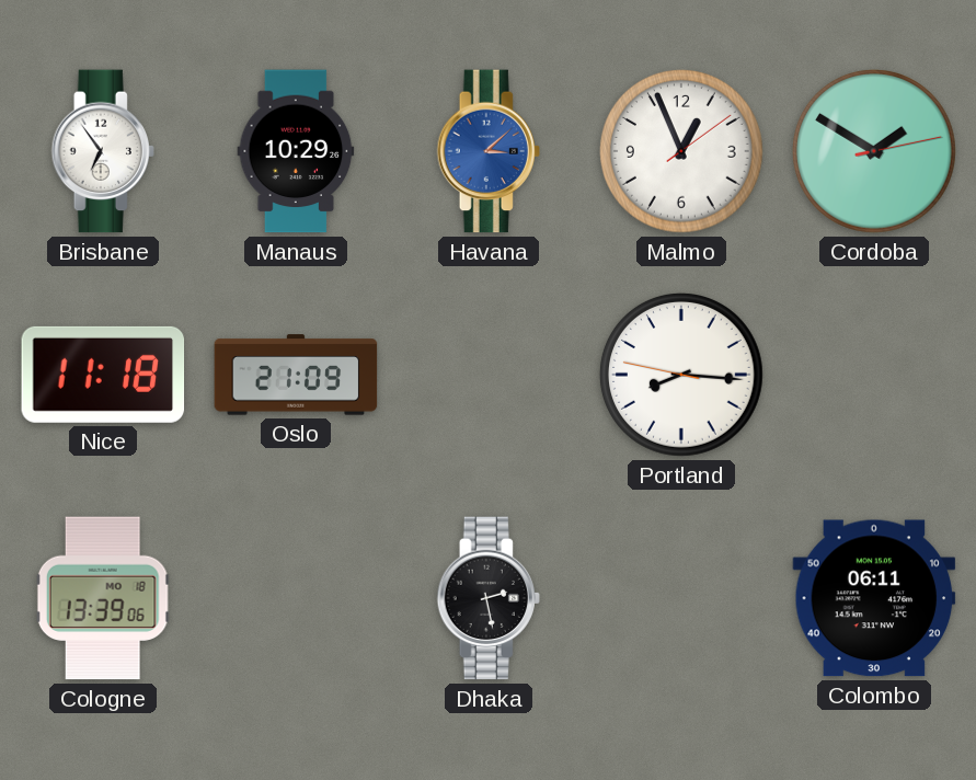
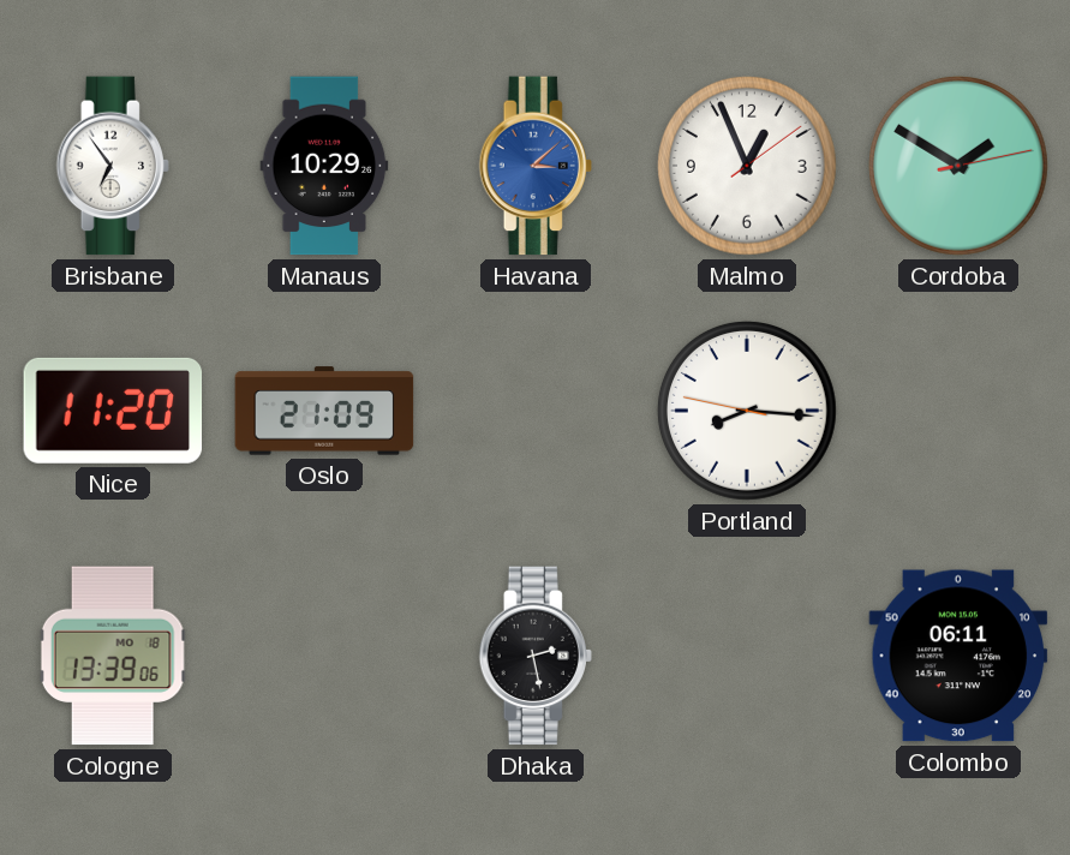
Nice: 11:18 -> 11:20
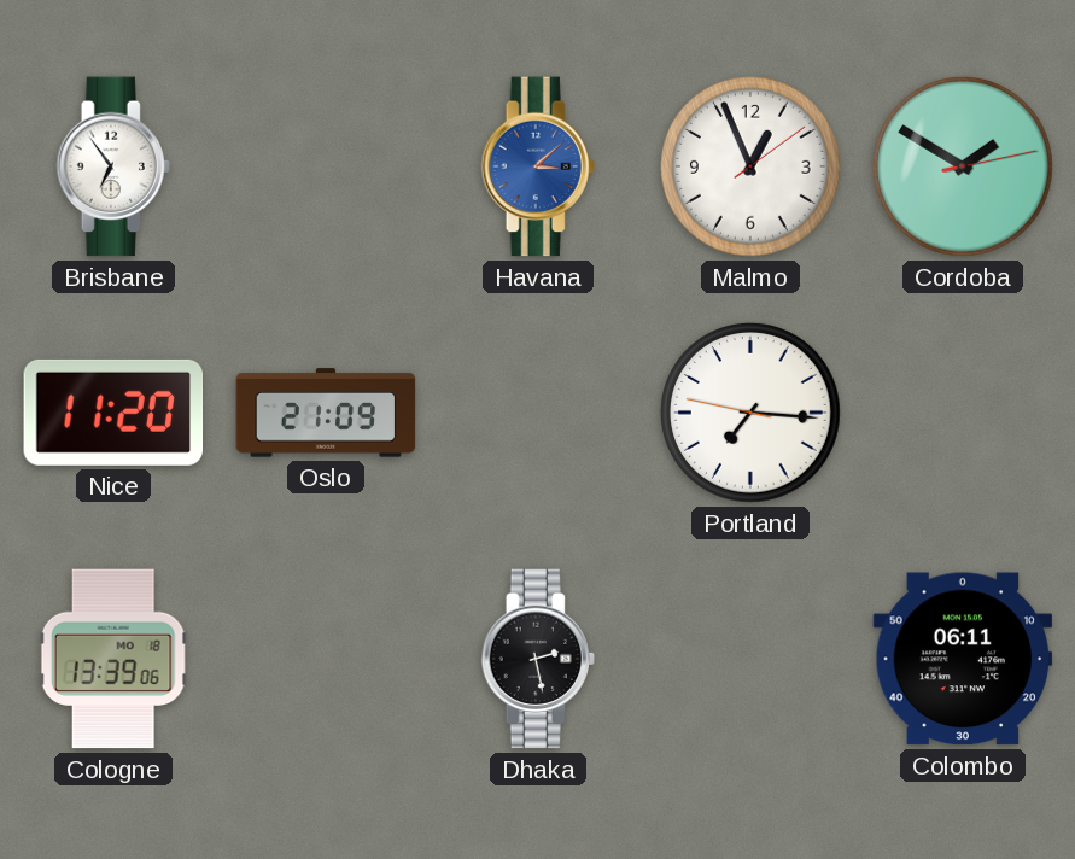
Manaus: 10:29 -> none
Portland: 8:15 -> 7:15
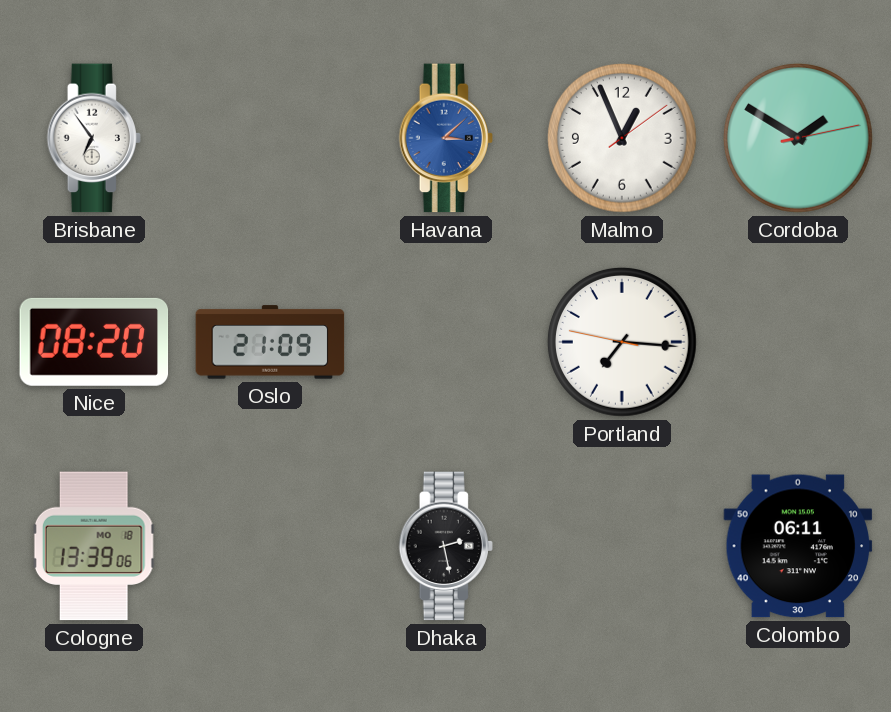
Nice: 11:20 -> 08:20
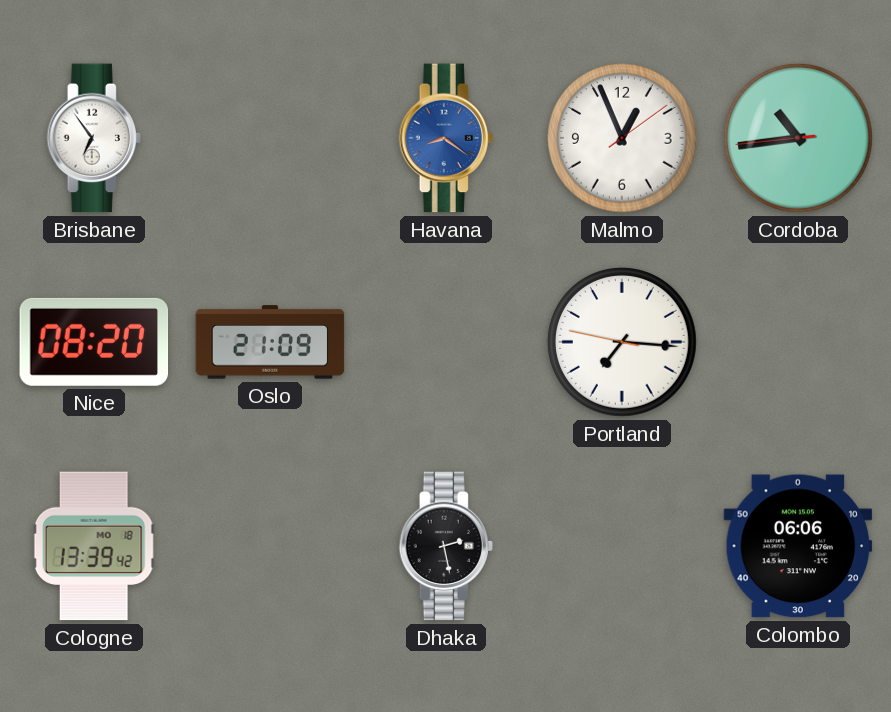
Havana: 3:08 -> 8:21
Cordoba: 1:50 -> 10:43
Cologne: 13:39:06 -> 13:39:42
Colombo: 06:11 -> 06:06
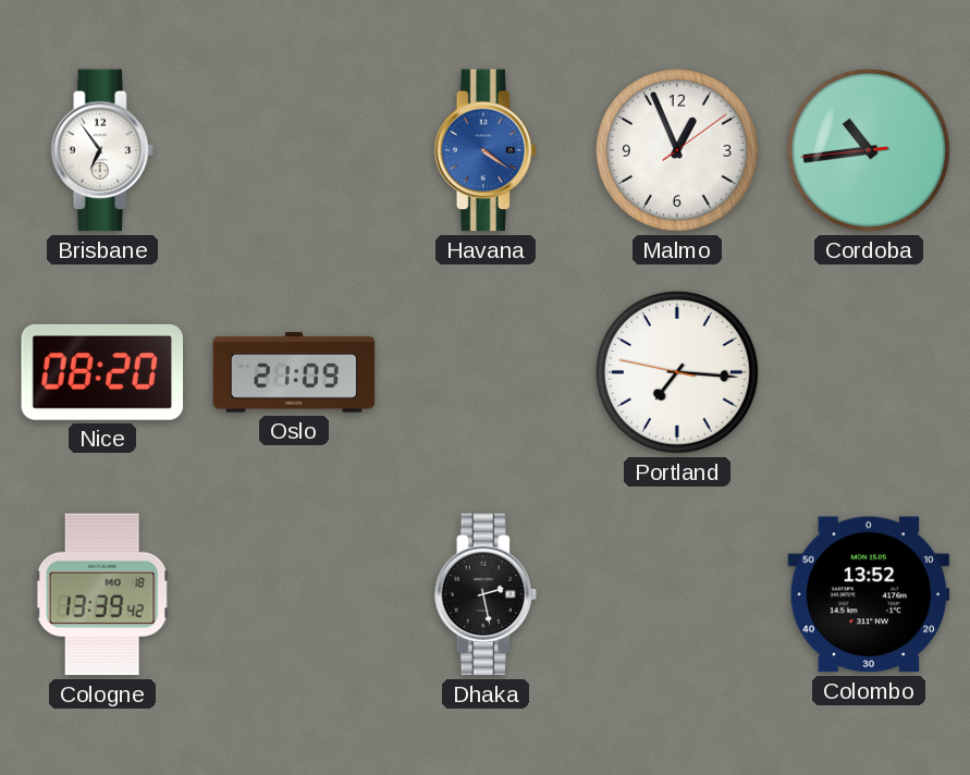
Havana: 8:21 -> 4:21
Colombo: 06:06 -> 13:52
